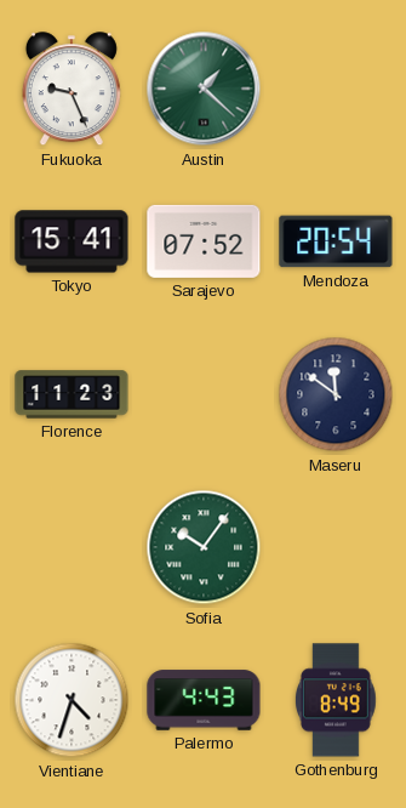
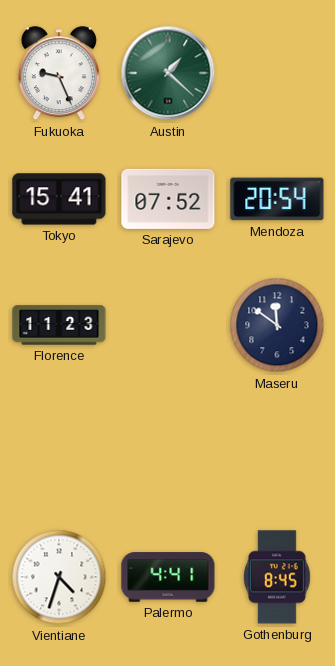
Sofia: 10:06 -> none
Palermo: 4:43 -> 4:41
Gothenburg: 8:49 -> 8:45
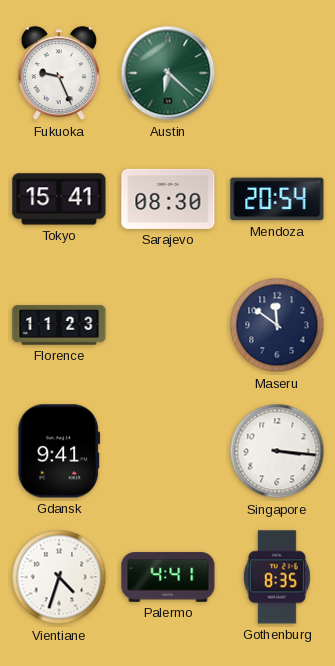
Austin: 1:22 -> 6:22
Sarajevo: 07:52 -> 08:30
Gdansk: none -> 9:41
Singapore: none -> 3:16
Gothenburg: 8:45 -> 8:35
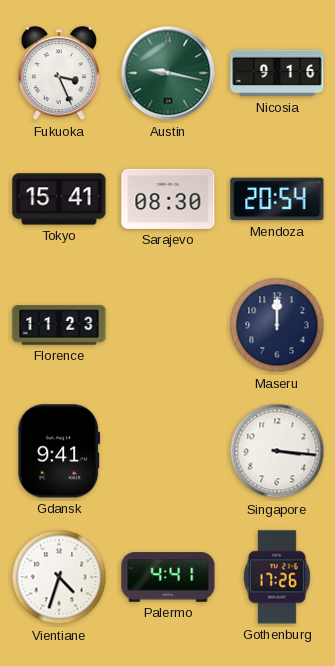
Fukuoka: 9:26 -> 3:26
Austin: 6:22 -> 9:17
Nicosia: none -> 9:16
Maseru: 11:51 -> 12:00
Gothenburg: 8:35 -> 17:26
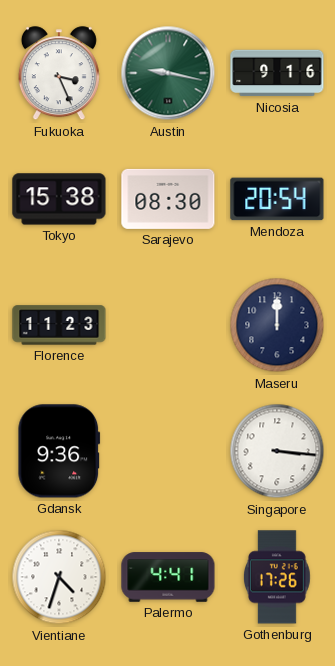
Tokyo: 15:41 -> 15:38
Gdansk: 9:41 -> 9:36
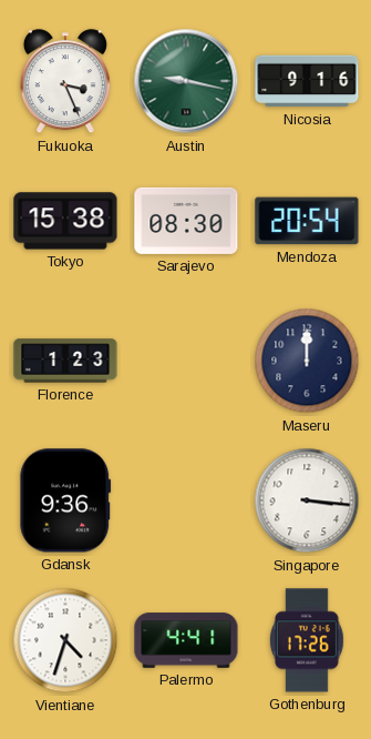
Florence: 11:23 -> 1:23
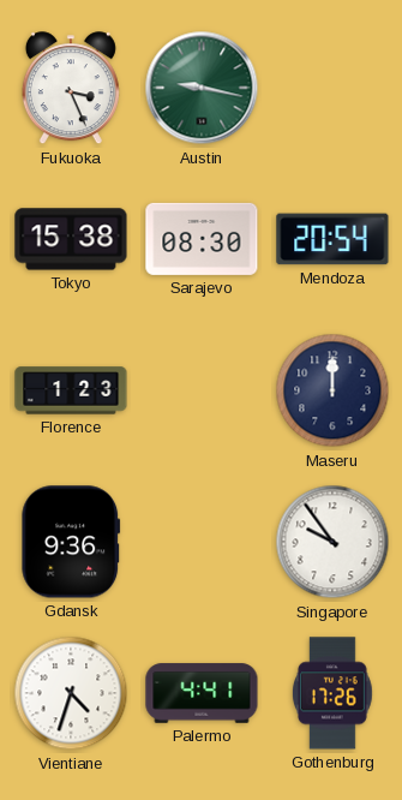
Nicosia: 9:16 -> none
Singapore: 3:16 -> 9:54
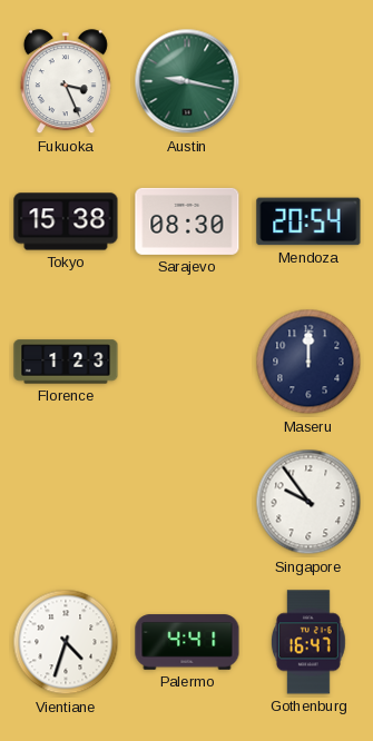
Gdansk: 9:36 -> none
Gothenburg: 17:26 -> 16:47
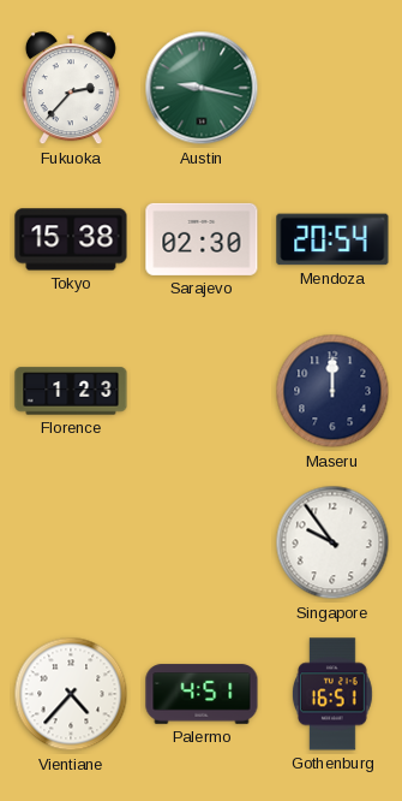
Fukuoka: 3:26 -> 2:37
Sarajevo: 08:30 -> 02:30
Vientiane: 4:33 -> 4:37
Palermo: 4:41 -> 4:51
Gothenburg: 16:47 -> 16:51
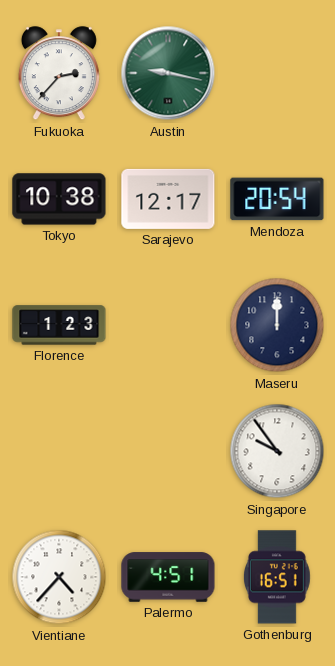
Tokyo: 15:38 -> 10:38
Sarajevo: 02:30 -> 12:17
